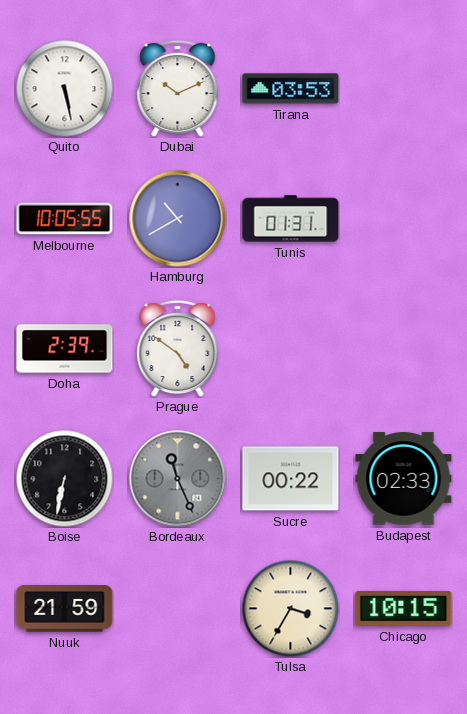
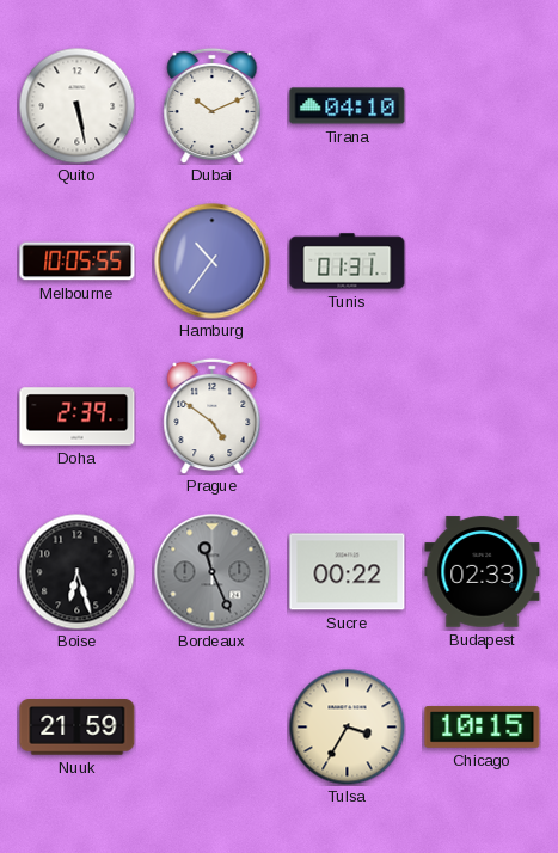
Tirana: 03:53 -> 04:10
Hamburg: 10:40 -> 10:36
Boise: 6:32 -> 6:27
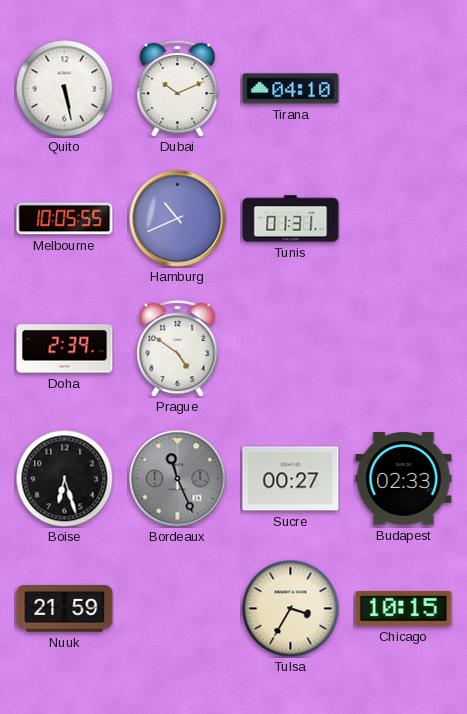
Hamburg: 10:36 -> 10:41
Sucre: 00:22 -> 00:27
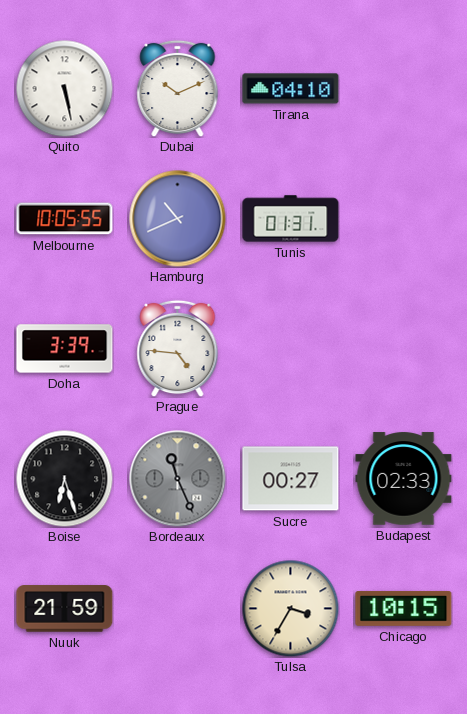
Doha: 2:39 -> 3:39
Prague: 4:51 -> 4:46
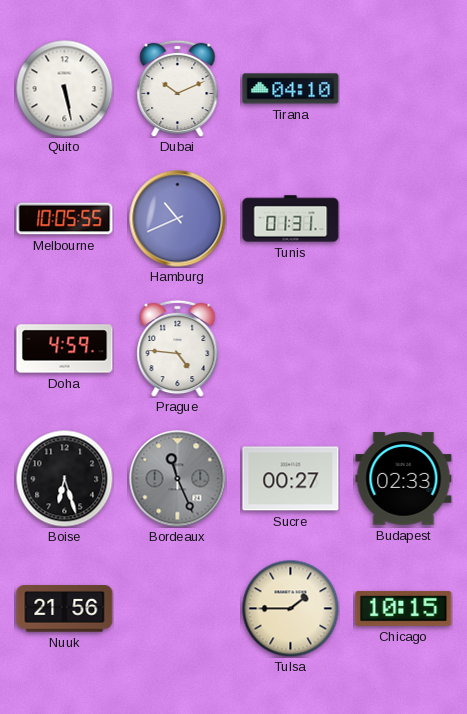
Doha: 3:39 -> 4:59
Nuuk: 21:59 -> 21:56
Tulsa: 3:35 -> 1:45
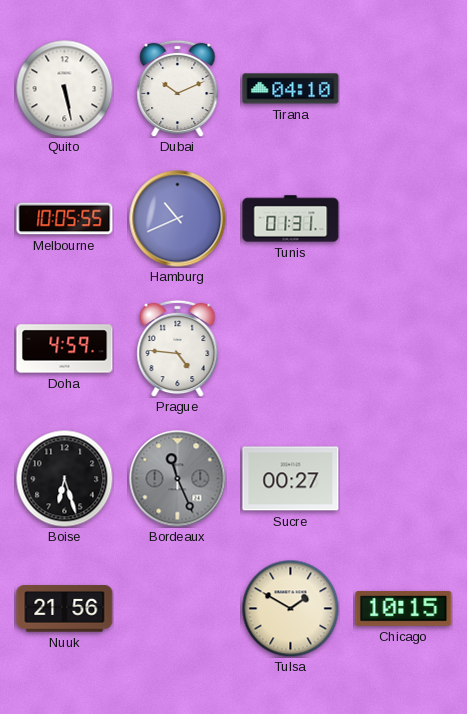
Budapest: 02:33 -> none
Tulsa: 1:45 -> 1:50
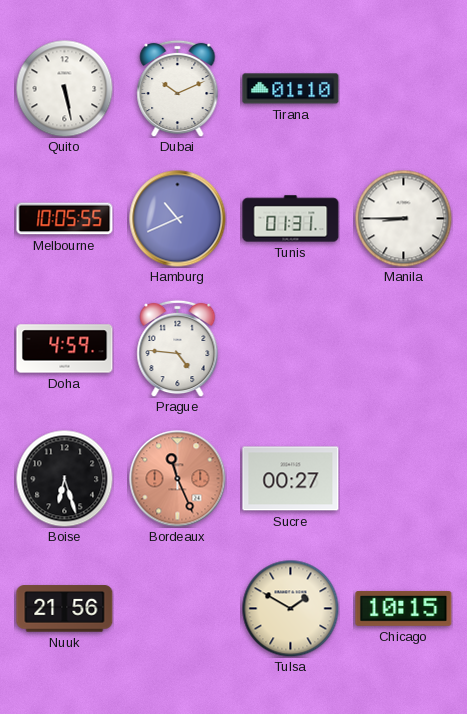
Tirana: 04:10 -> 01:10
Manila: none -> 8:45
Bordeaux dial: grey -> salmon
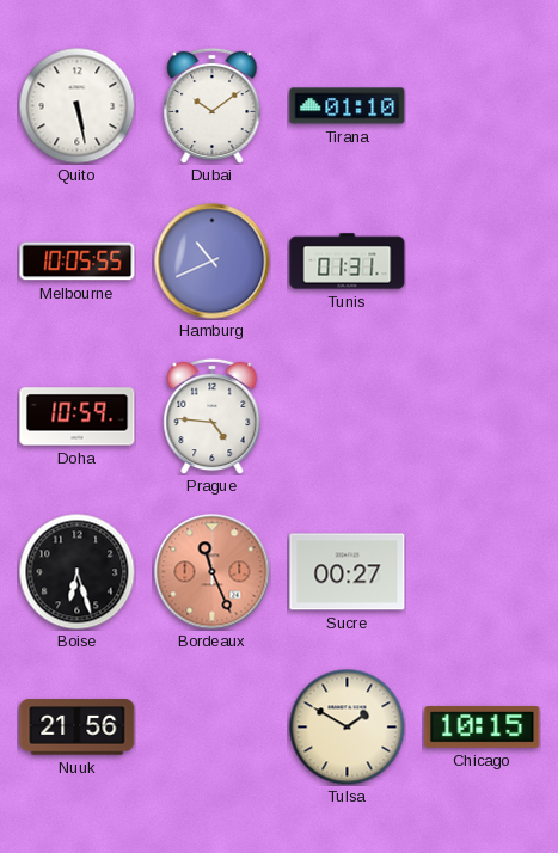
Dubai: 10:11 -> 10:09
Manila: 8:45 -> none
Doha: 4:59 -> 10:59
